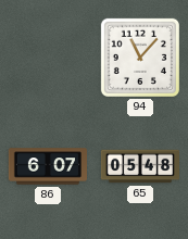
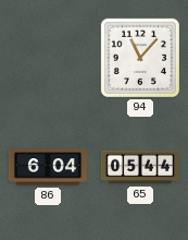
86: 6:07 -> 6:04
65: 05:48 -> 05:44
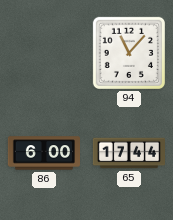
86: 6:04 -> 6:00
65: 05:44 -> 17:44
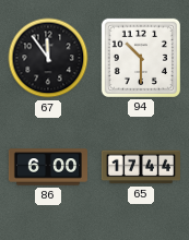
67: none -> 11:54
94: 11:07 -> 10:30
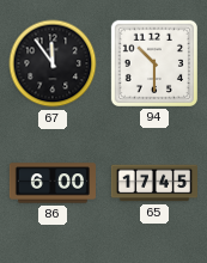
65: 17:44 -> 17:45
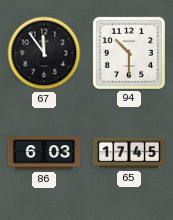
86: 6:00 -> 6:03
